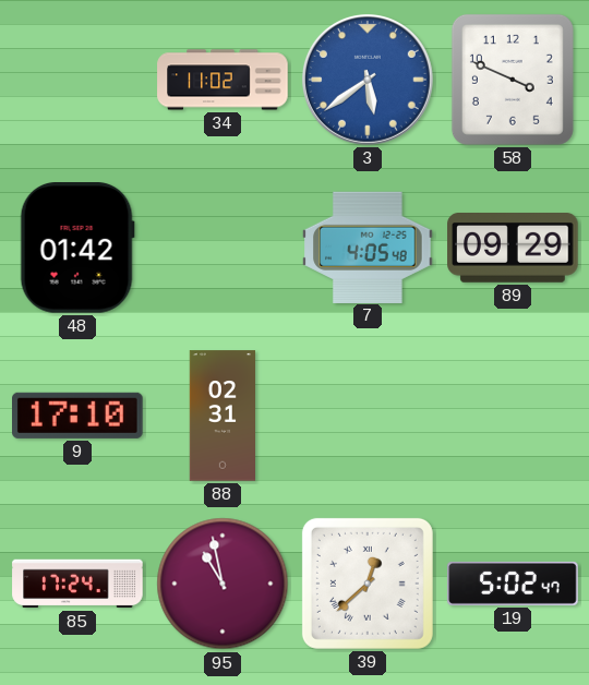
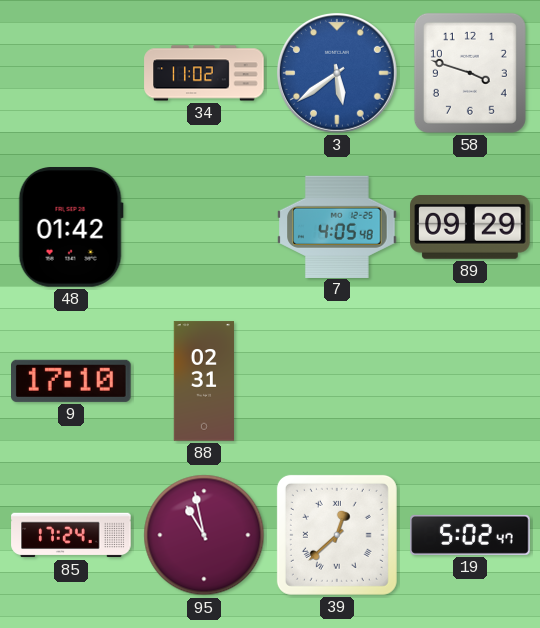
58: 3:49 -> 3:48
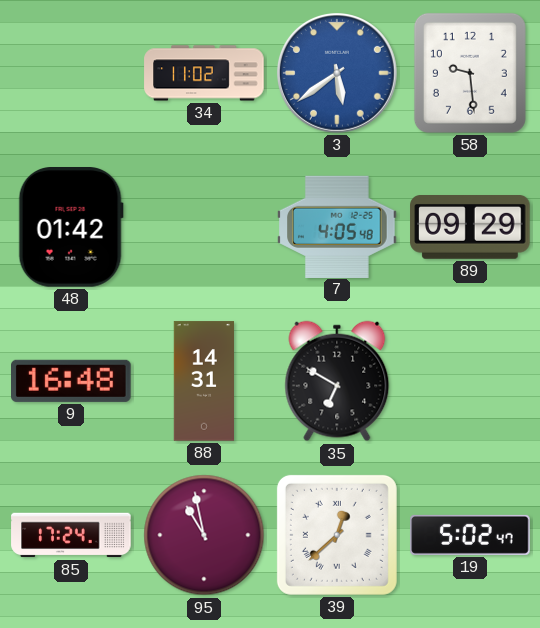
58: 3:48 -> 9:29
9: 17:10 -> 16:48
88: 02:31 -> 14:31
35: none -> 6:50
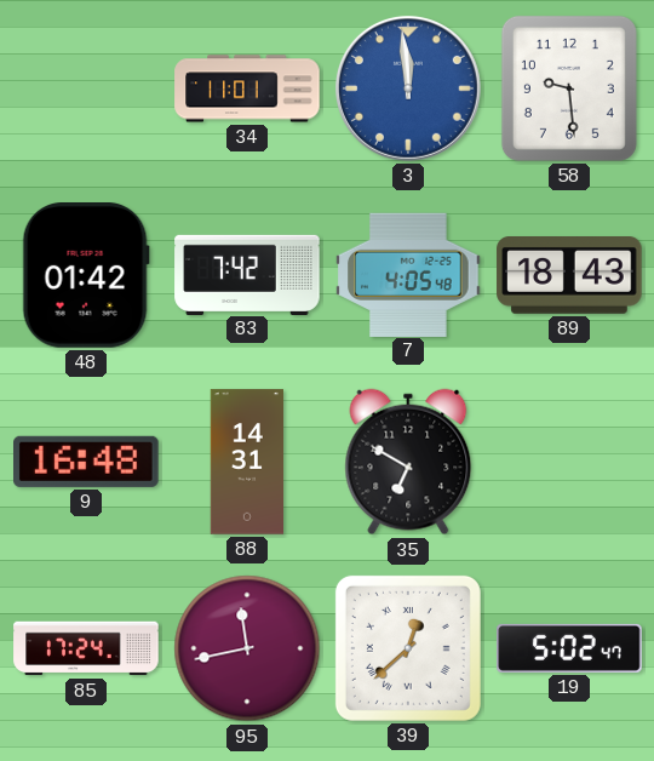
34: 11:02 -> 11:01
3: 5:39 -> 11:59
83: none -> 7:42
89: 09:29 -> 18:43
95: 10:58 -> 11:43
